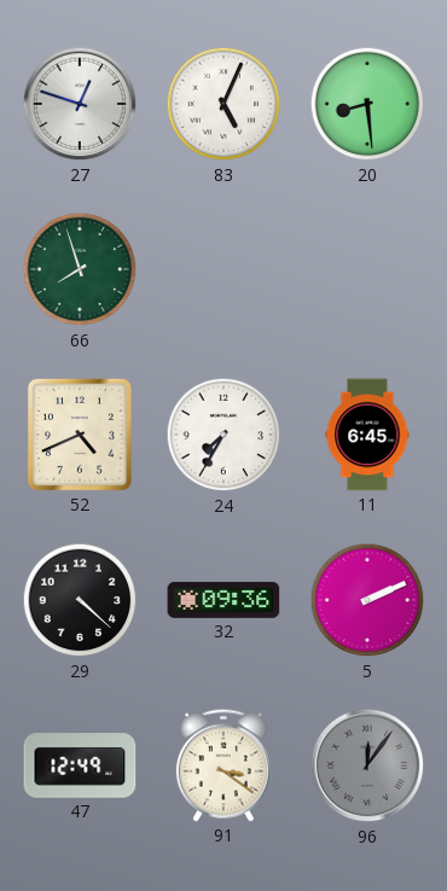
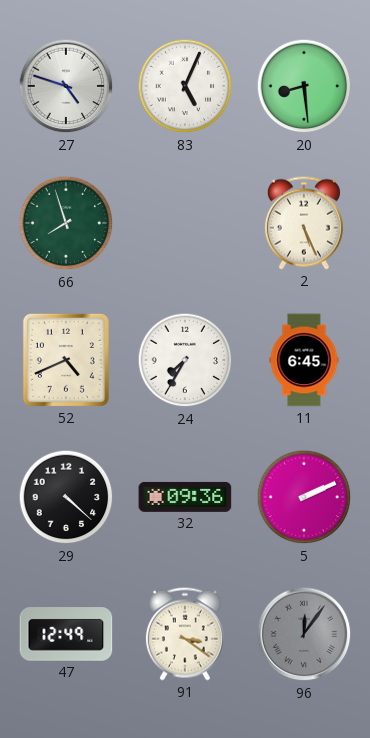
27: 12:48 -> 4:48
2: none -> 5:26
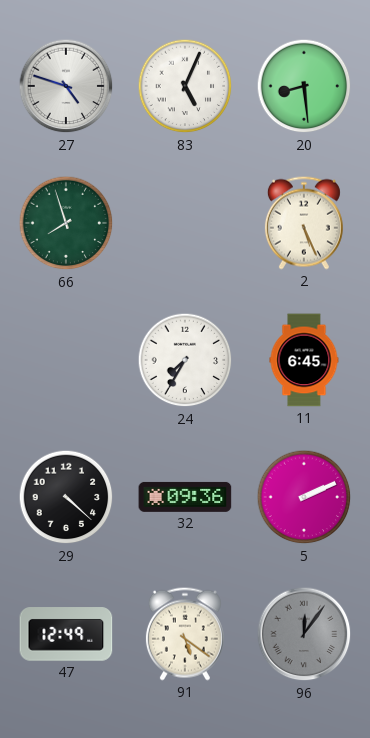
52: 4:41 -> none
91: 3:21 -> 5:21
